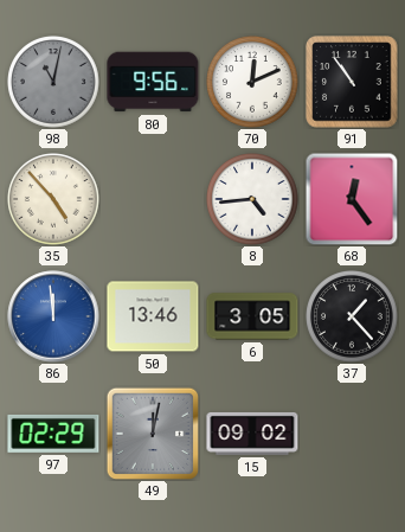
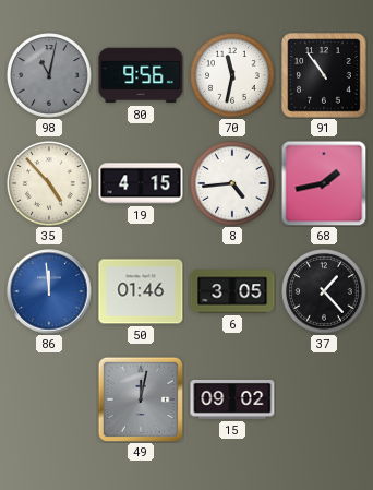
70: 12:11 -> 11:32
19: none -> 4:15
68: 12:24 -> 1:43
50: 13:46 -> 01:46
97: 02:29 -> none
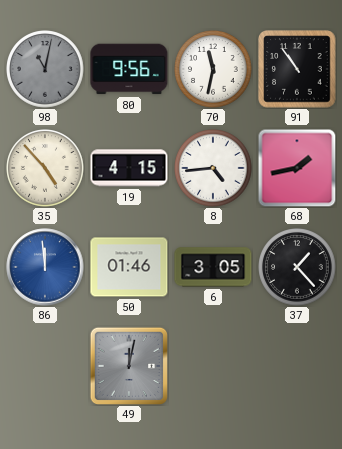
15: 09:02 -> none
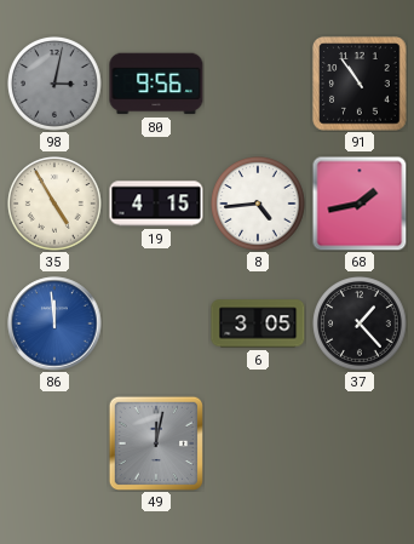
98: 11:02 -> 3:02
70: 11:32 -> none
35: 4:53 -> 4:55
50: 01:46 -> none
